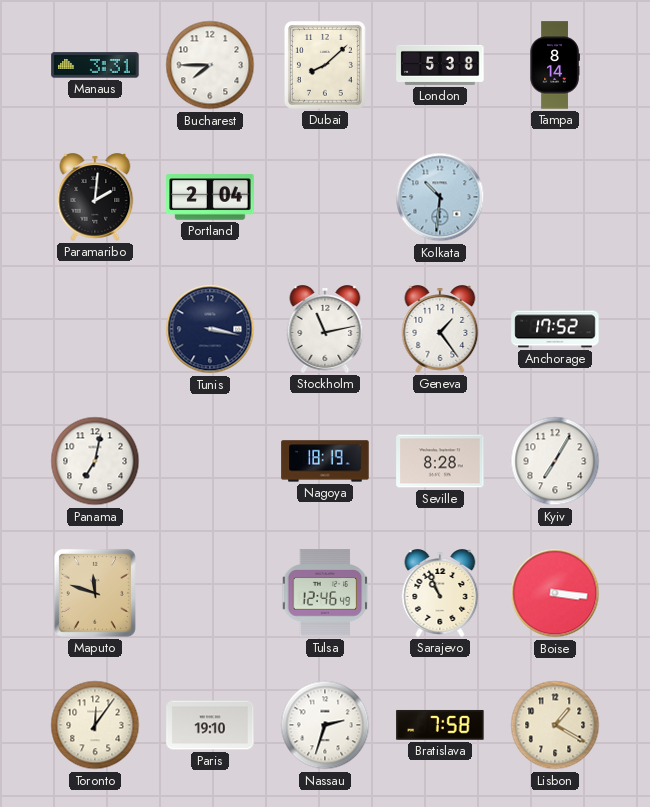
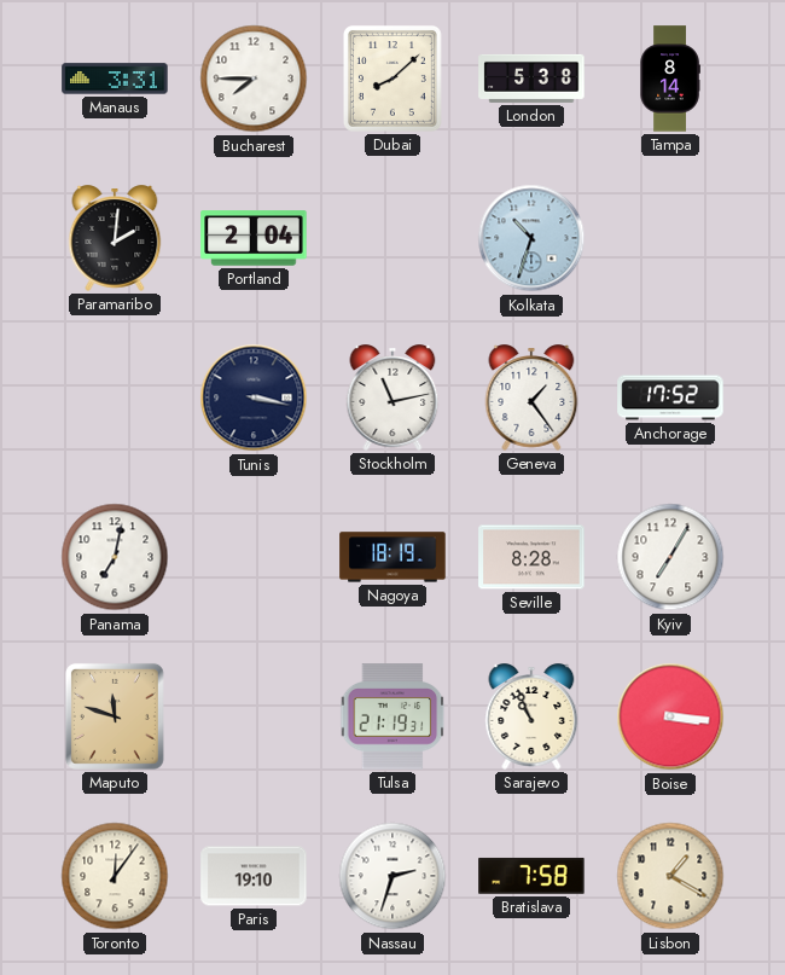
Kolkata: 10:31 -> 10:33
Tulsa: 12:46 -> 21:19
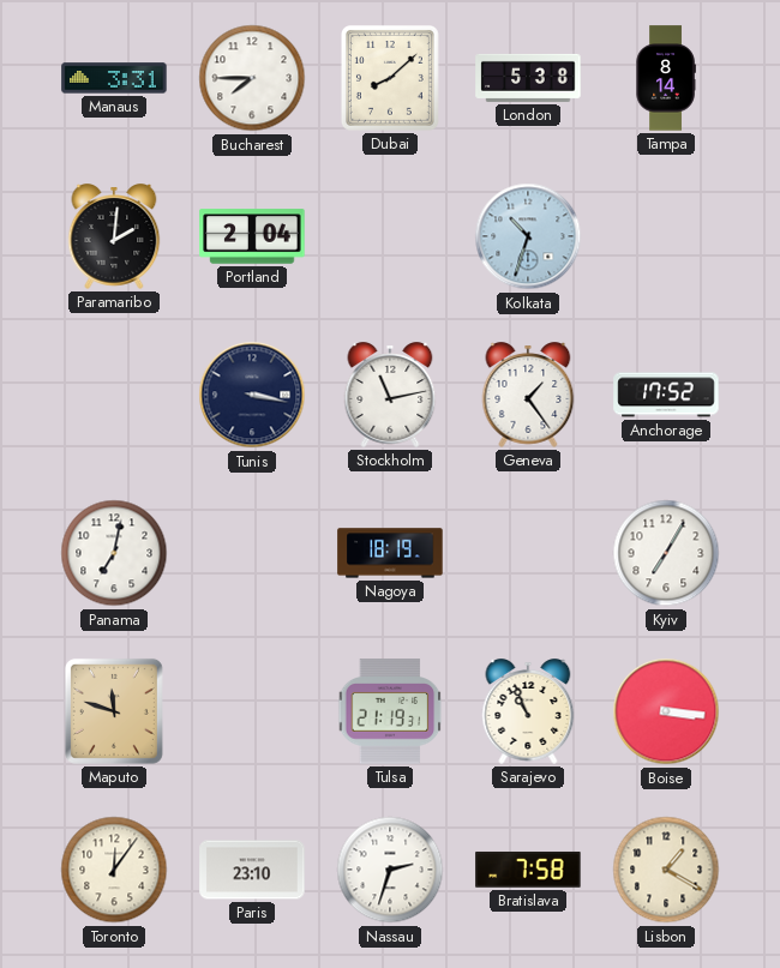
Seville: 8:28 -> none
Paris: 19:10 -> 23:10
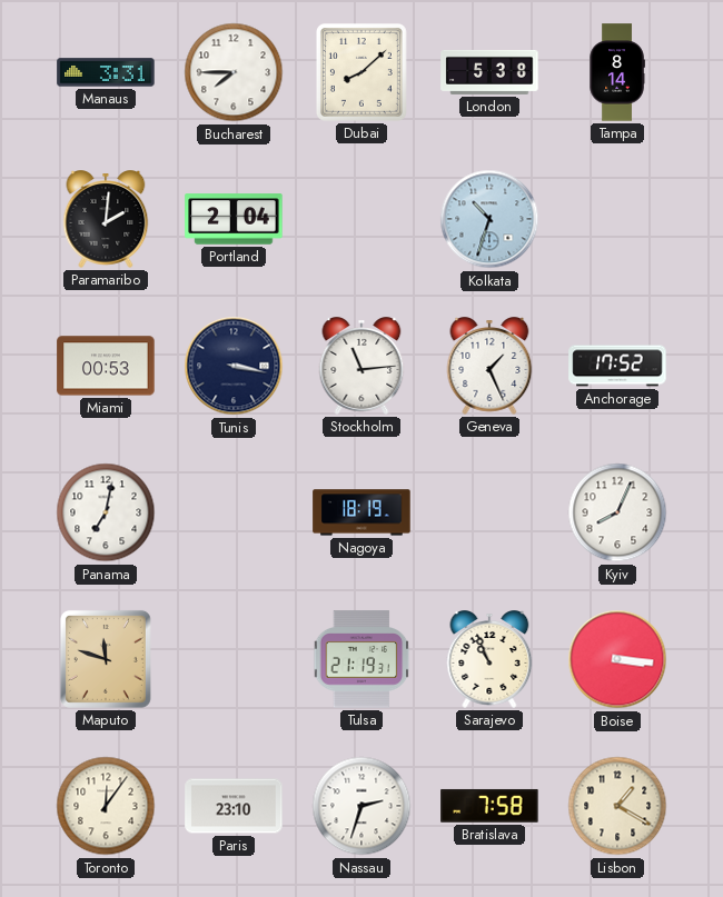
Miami: none -> 00:53
Stockholm: 11:13 -> 11:14
Geneva: 1:24 -> 1:26
Kyiv: 7:05 -> 8:04
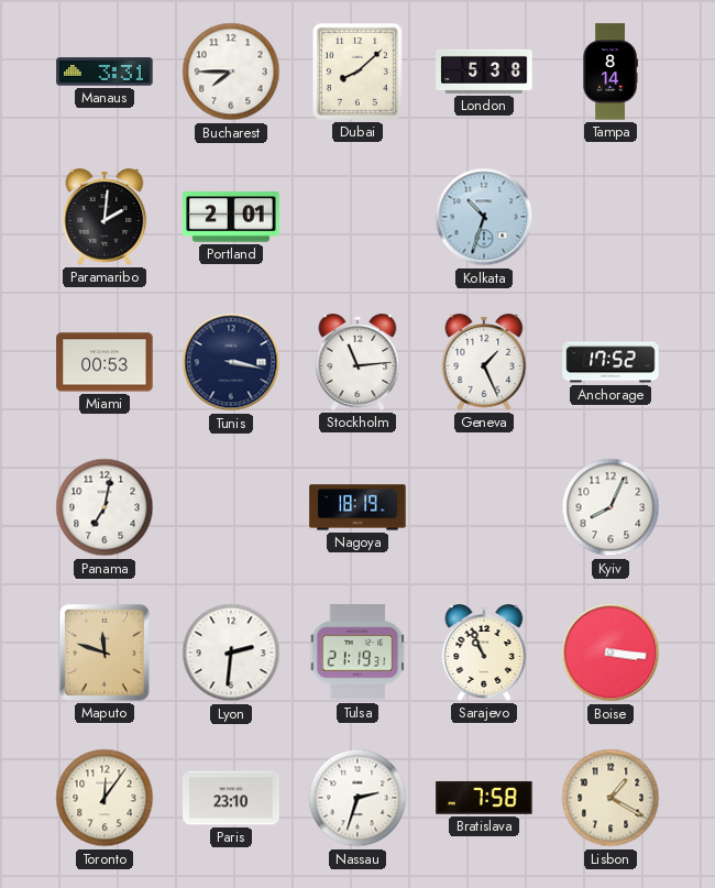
Portland: 2:04 -> 2:01
Lyon: none -> 2:31
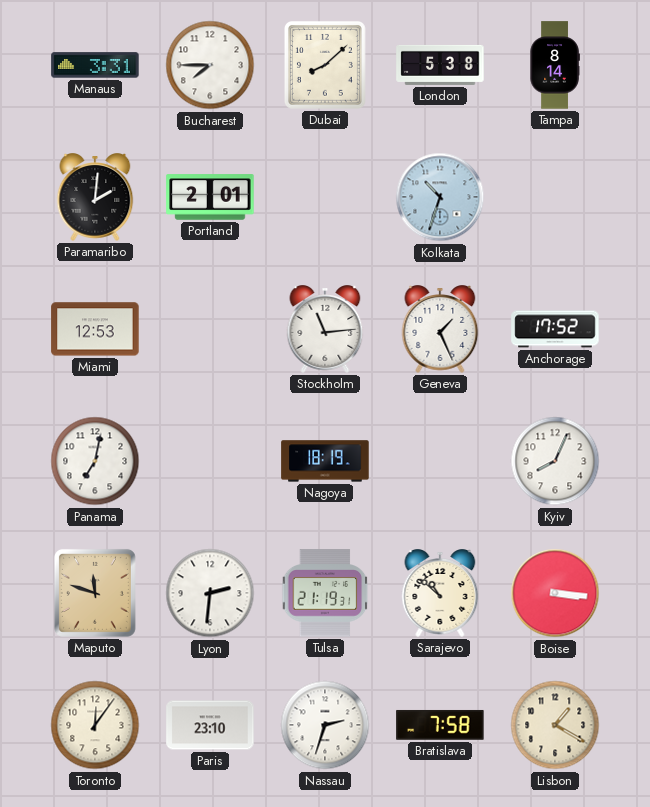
Miami: 00:53 -> 12:53
Tunis: 3:17 -> none
Sarajevo: 10:56 -> 10:52
